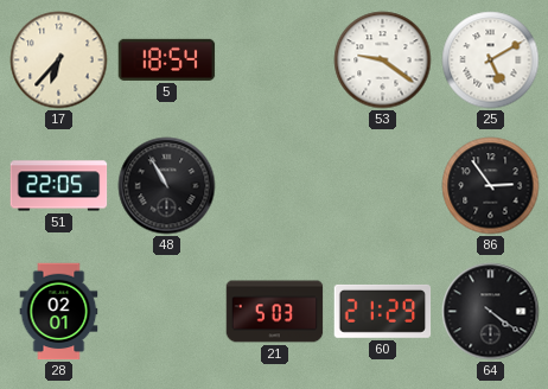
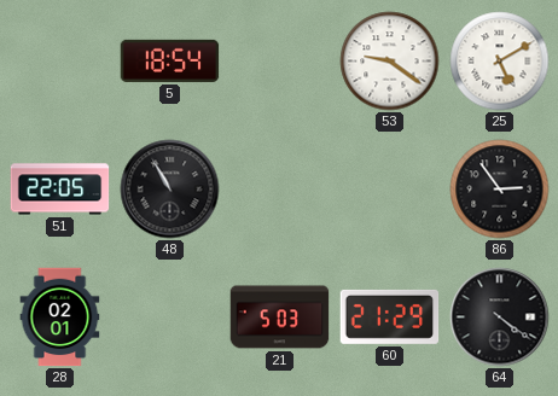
17: 6:37 -> none
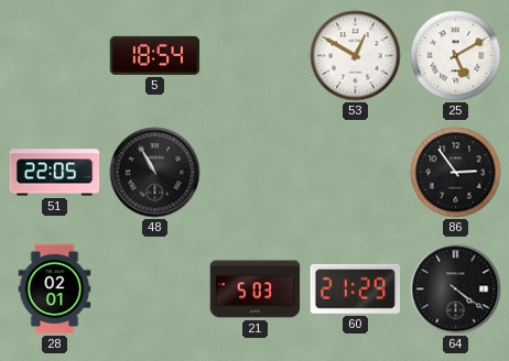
53: 9:21 -> 12:50
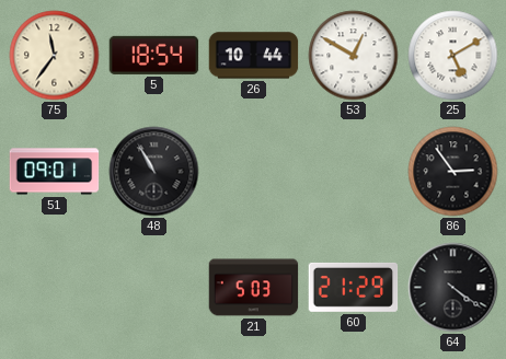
75: none -> 11:36
26: none -> 10:44
51: 22:05 -> 09:01
28: 02:01 -> none
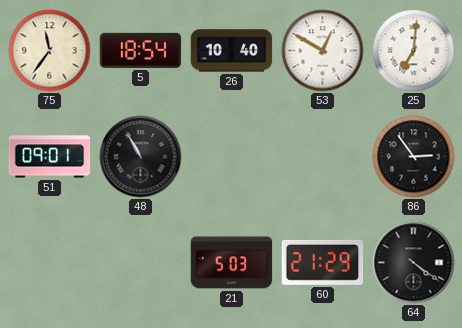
26: 10:44 -> 10:40
25: 5:10 -> 7:01
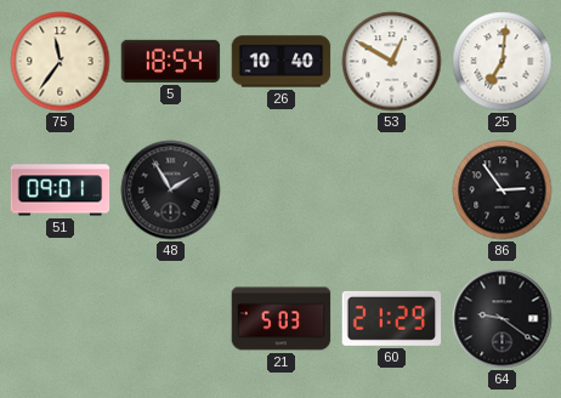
48: 10:55 -> 1:55
64: 4:21 -> 9:21
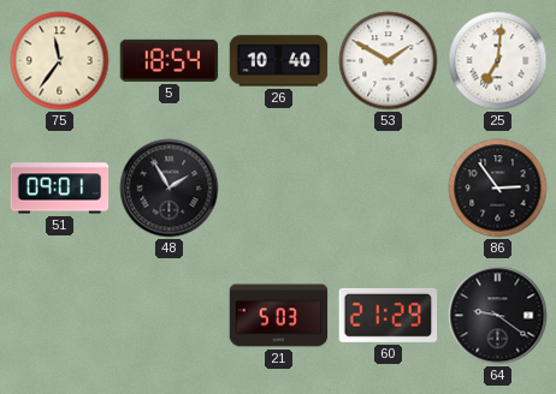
53: 12:50 -> 1:50
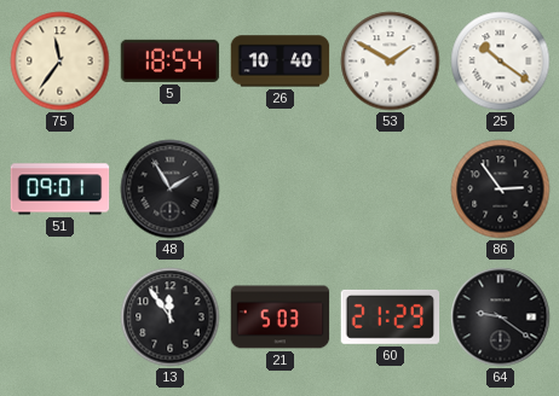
25: 7:01 -> 10:21
13: none -> 11:54
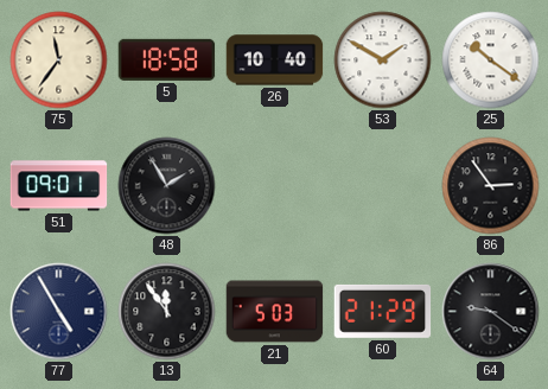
5: 18:54 -> 18:58
77: none -> 4:55
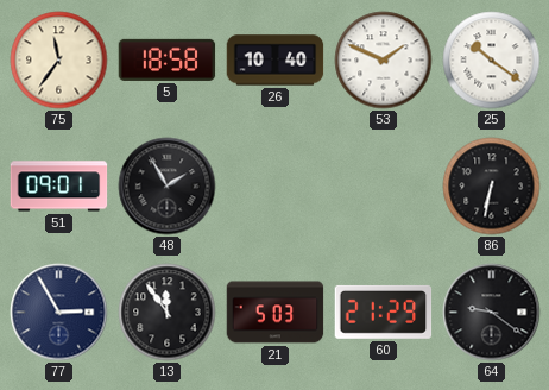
53: 1:50 -> 1:49
86: 2:54 -> 6:32
77: 4:55 -> 2:55
